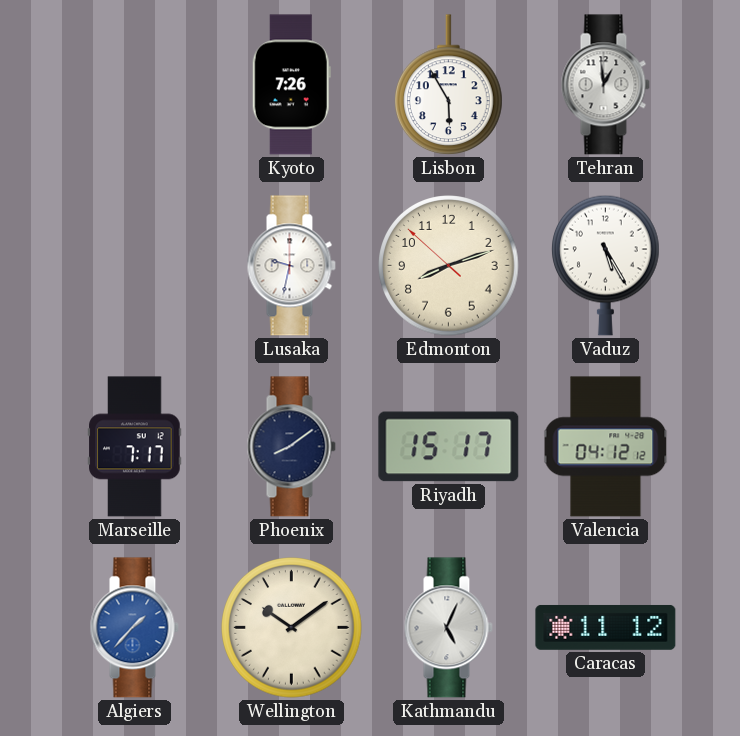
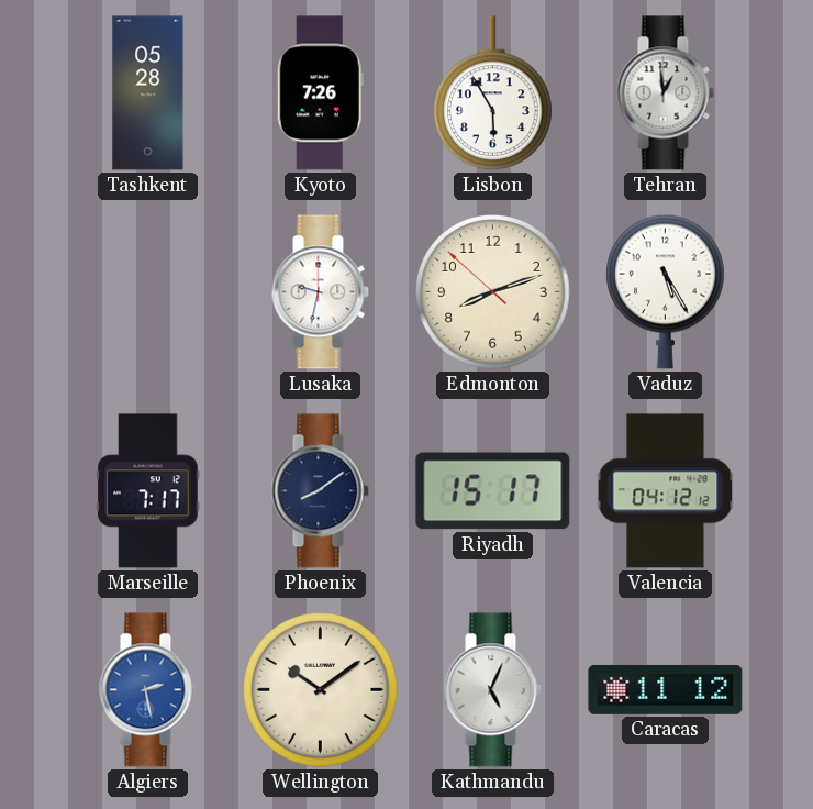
Tashkent: none -> 05:28
Algiers: 1:37 -> 2:28
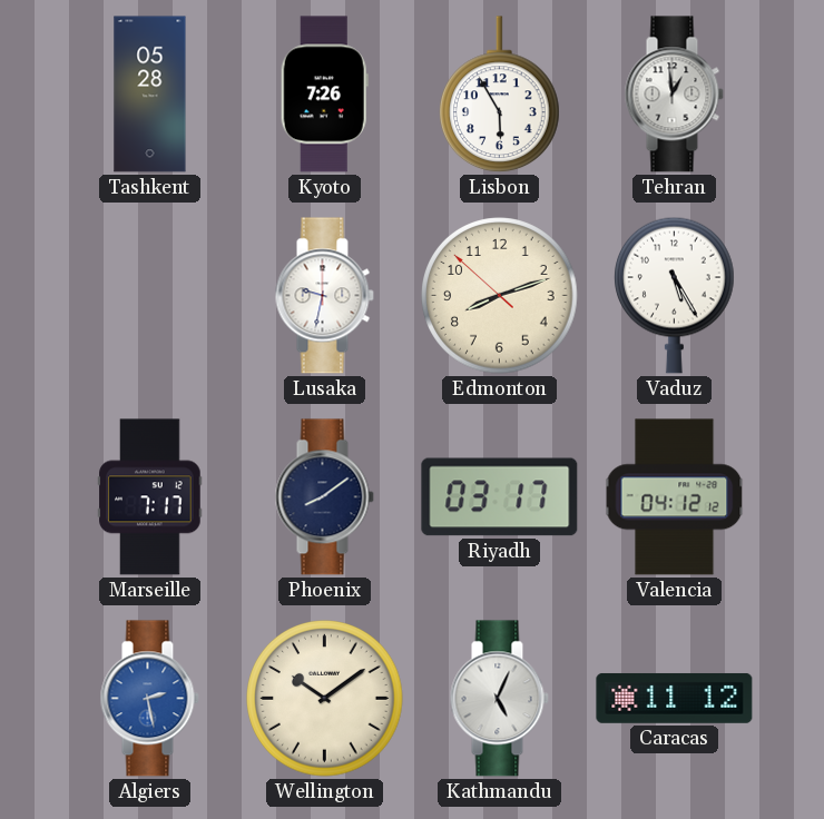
Riyadh: 15:17 -> 03:17
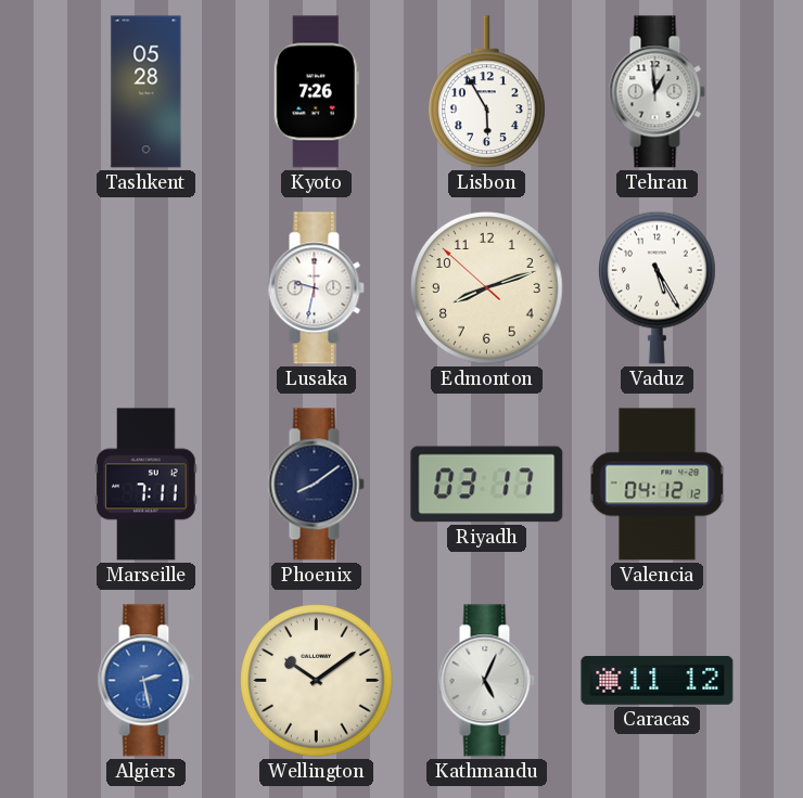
Marseille: 7:17 -> 7:11
